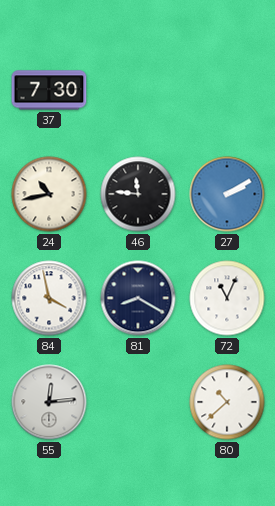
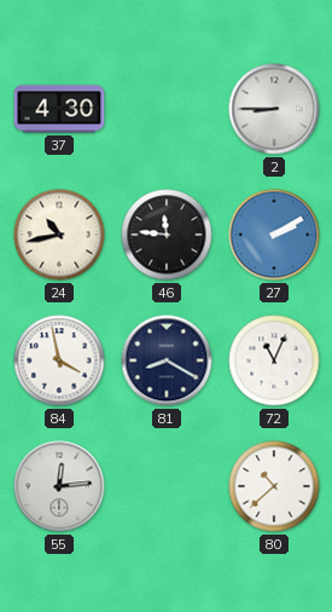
37: 7:30 -> 4:30
2: none -> 8:45
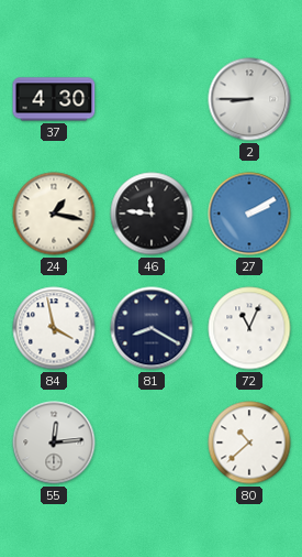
24: 10:43 -> 1:17
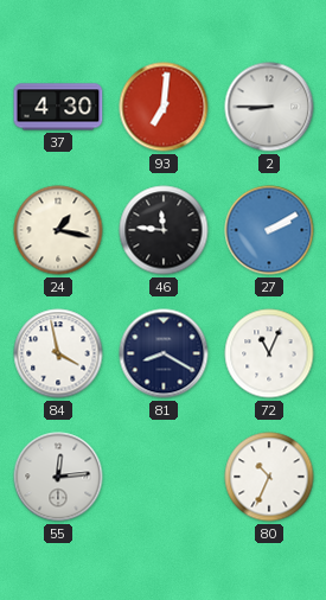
93: none -> 7:01
80: 10:38 -> 10:34
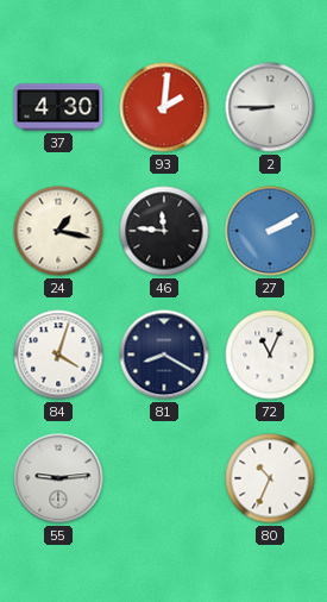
93: 7:01 -> 2:01
84: 3:58 -> 4:03
55: 12:14 -> 9:14
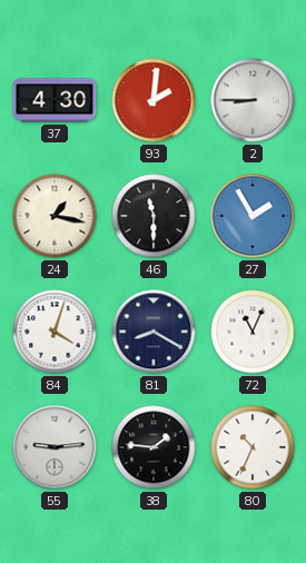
46: 11:46 -> 11:30
27: 2:10 -> 1:55
38: none -> 1:46
